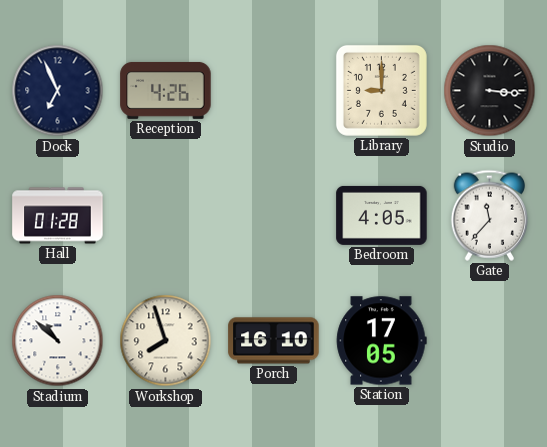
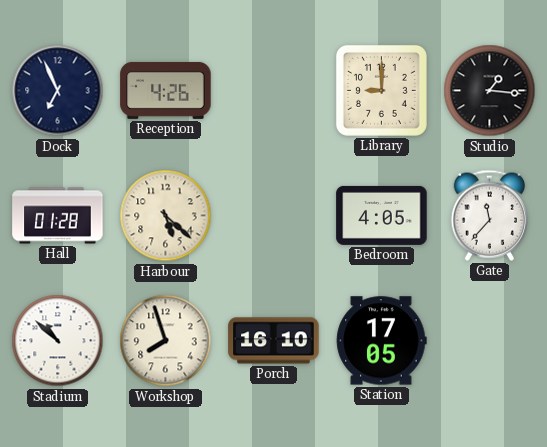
Studio: 3:16 -> 1:16
Harbour: none -> 5:22
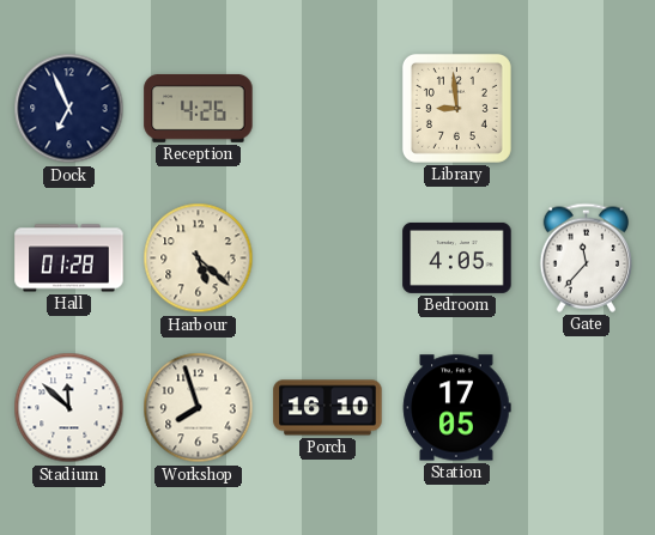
Library: 9:00 -> 8:59
Studio: 1:16 -> none
Stadium: 10:52 -> 11:52
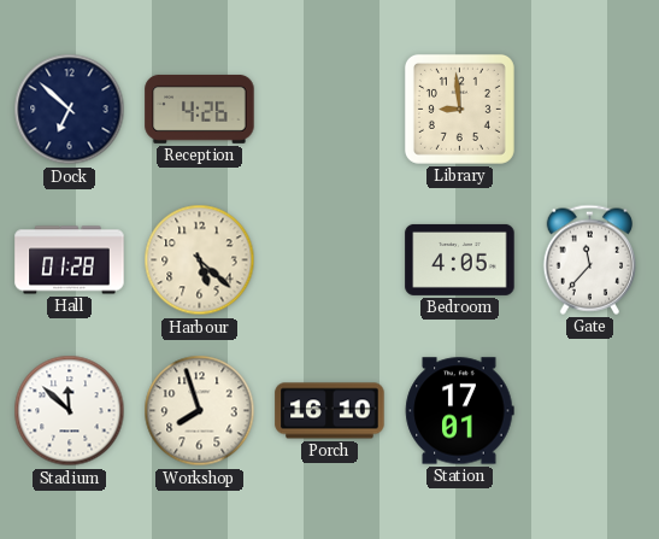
Dock: 6:56 -> 6:52
Station: 17:05 -> 17:01
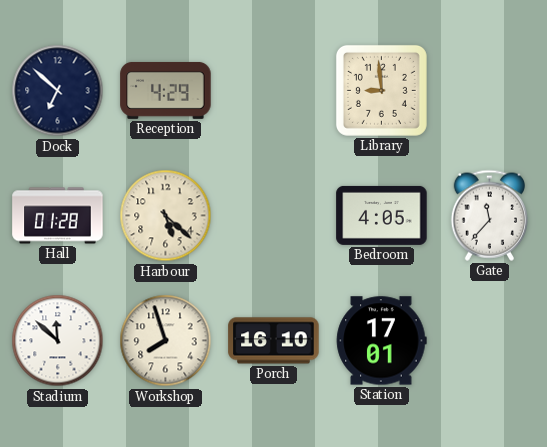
Reception: 4:26 -> 4:29
